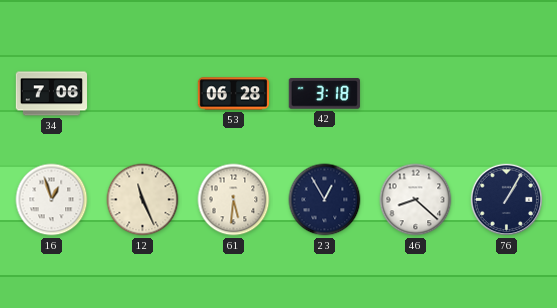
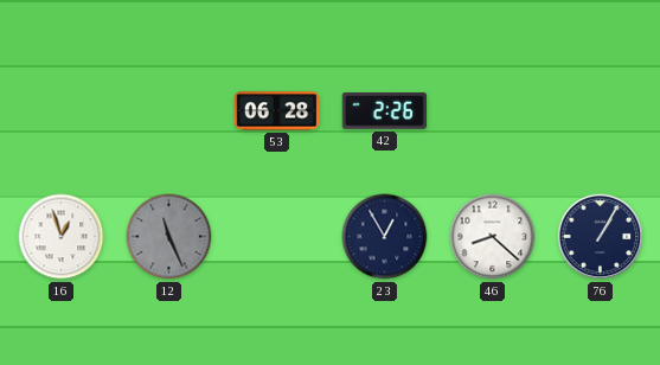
34: 7:06 -> none
42: 3:18 -> 2:26
12 dial: cream -> grey
61: 5:31 -> none
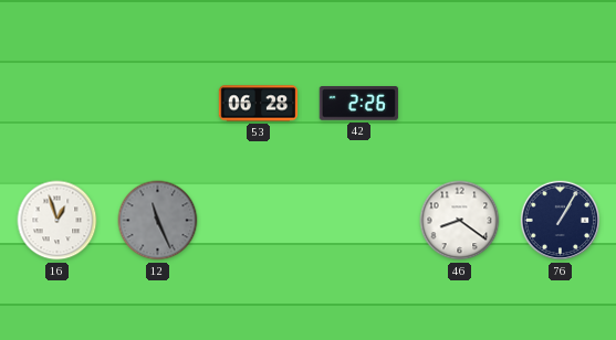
23: 12:55 -> none
46: 8:22 -> 8:21
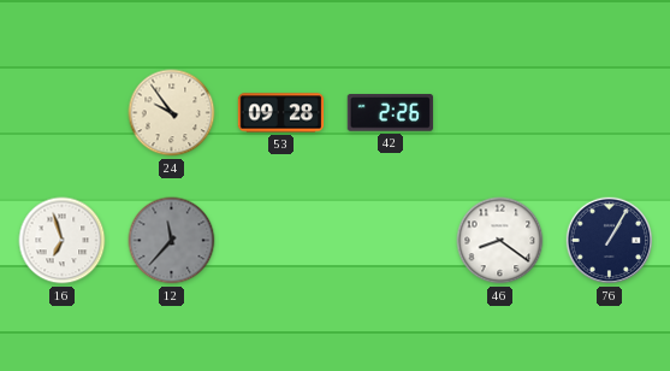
24: none -> 9:54
53: 06:28 -> 09:28
16: 12:57 -> 6:57
12: 11:26 -> 11:37
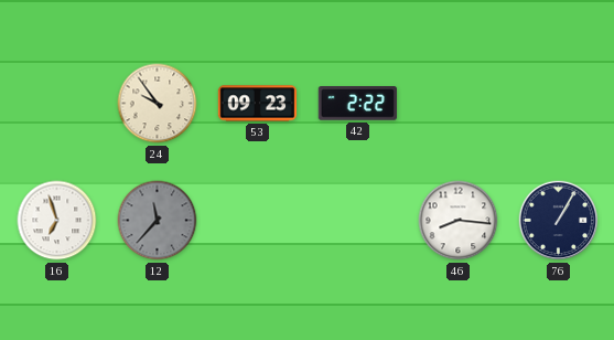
53: 09:28 -> 09:23
42: 2:26 -> 2:22
46: 8:21 -> 8:16
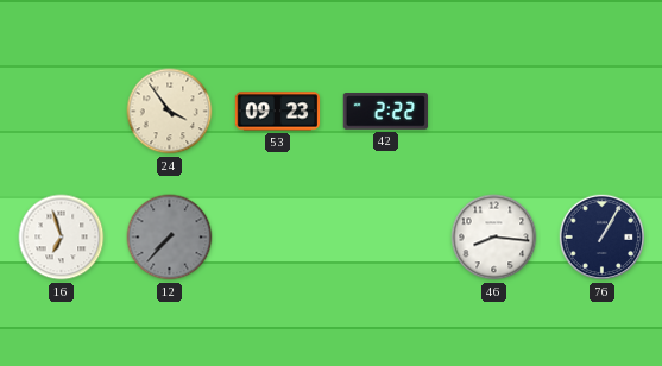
24: 9:54 -> 3:54
12: 11:37 -> 7:37
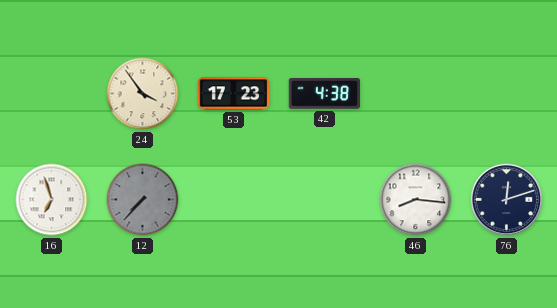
53: 09:23 -> 17:23
42: 2:22 -> 4:38
76: 1:05 -> 12:12
